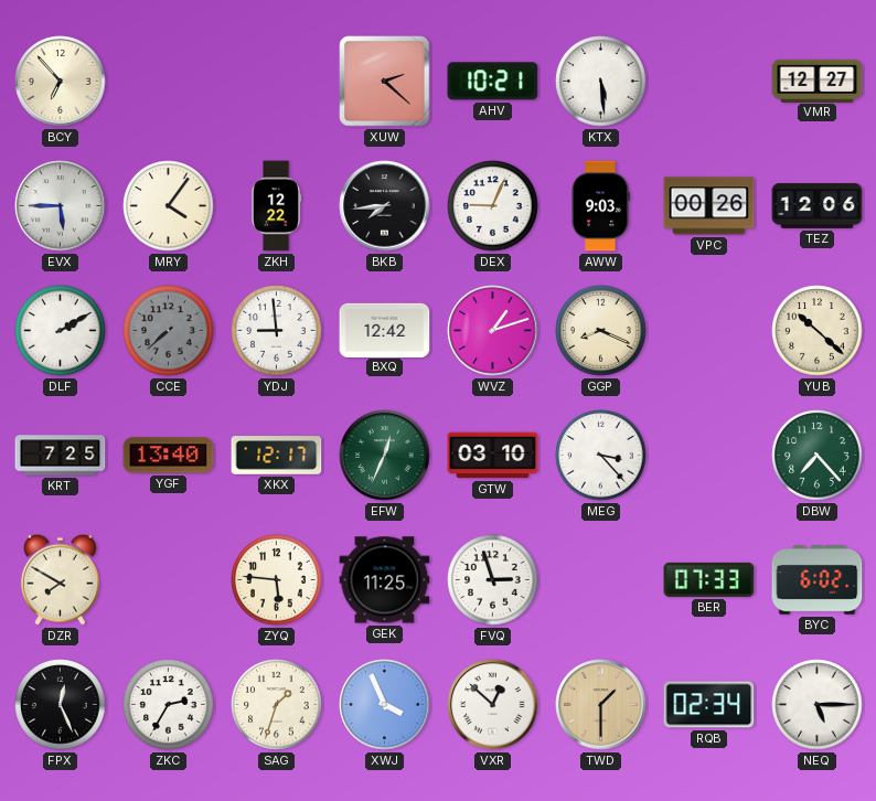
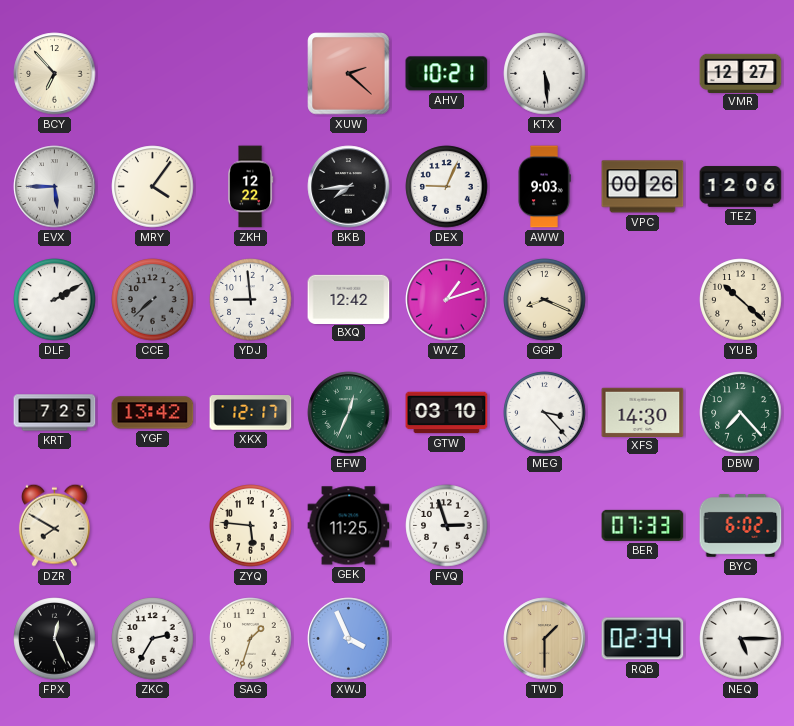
YGF: 13:40 -> 13:42
XFS: none -> 14:30
VXR: 12:52 -> none
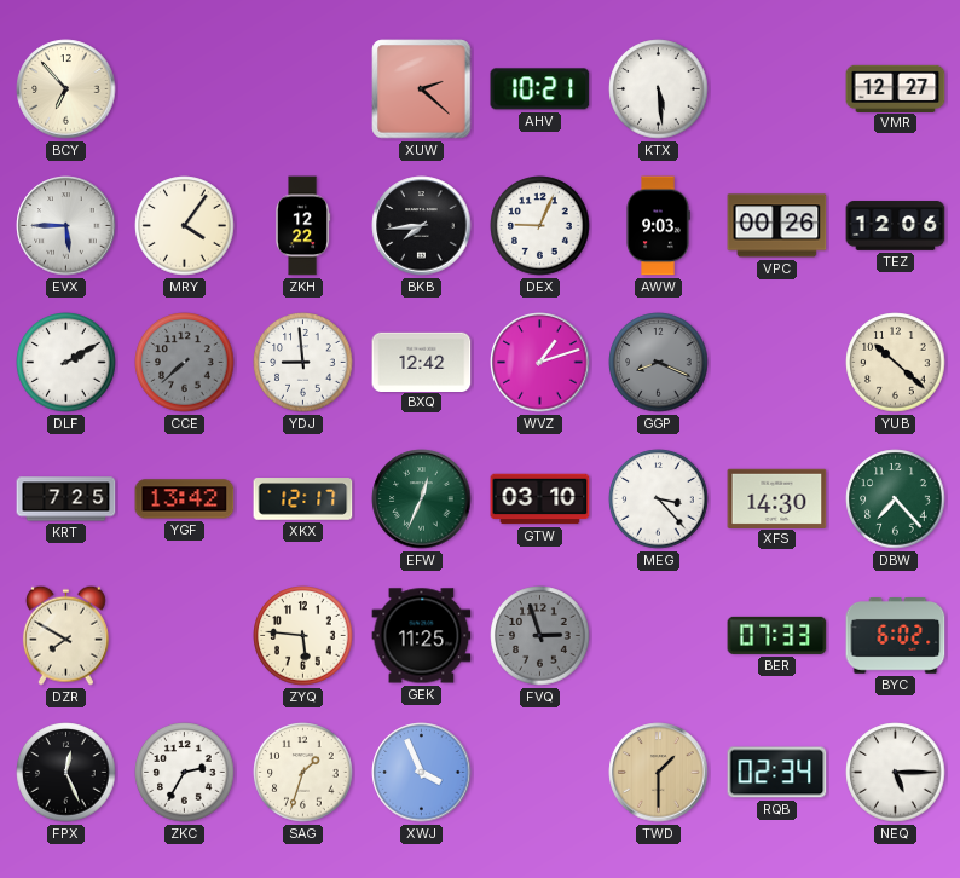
GGP dial: cream -> grey
FVQ dial: white -> grey
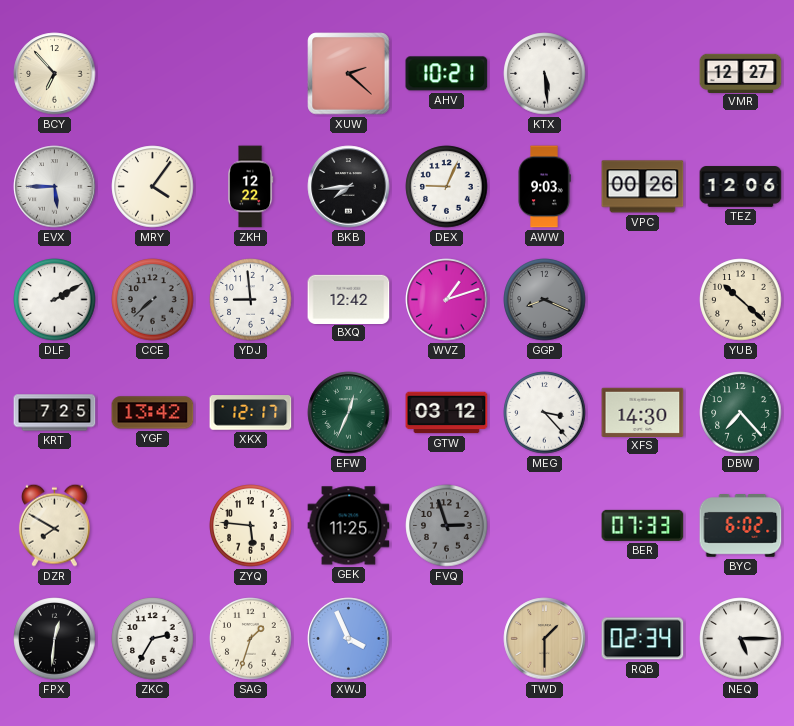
GTW: 03:10 -> 03:12
FPX: 12:26 -> 12:31
